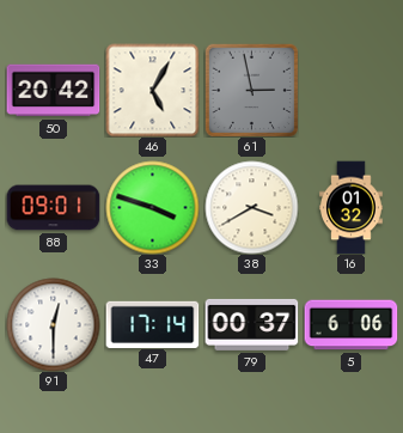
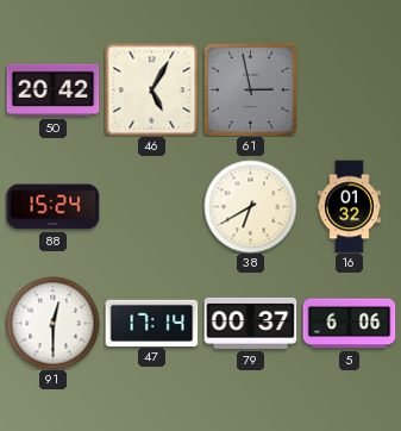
88: 09:01 -> 15:24
33: 3:48 -> none
38: 3:40 -> 6:40
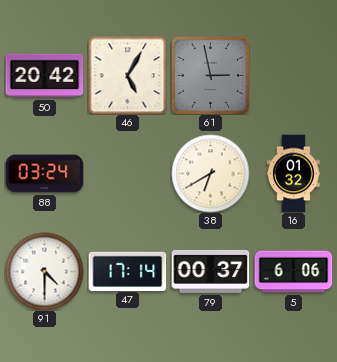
88: 15:24 -> 03:24
91: 12:30 -> 4:30
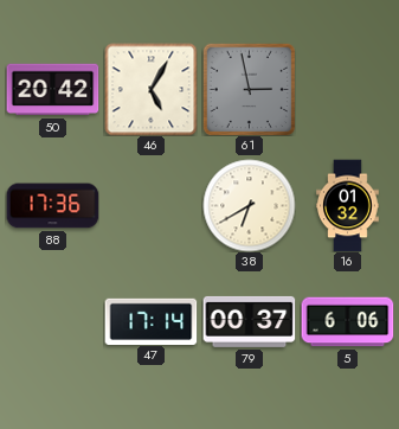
88: 03:24 -> 17:36
91: 4:30 -> none
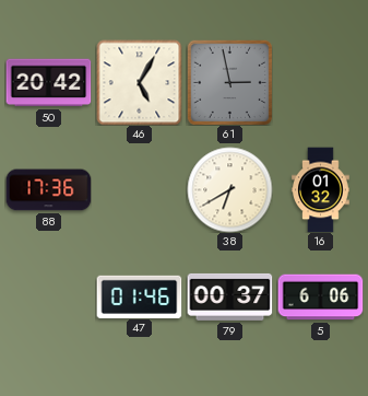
47: 17:14 -> 01:46
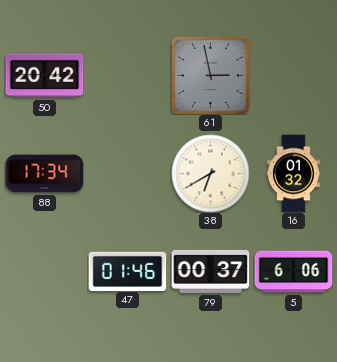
46: 5:05 -> none
88: 17:36 -> 17:34
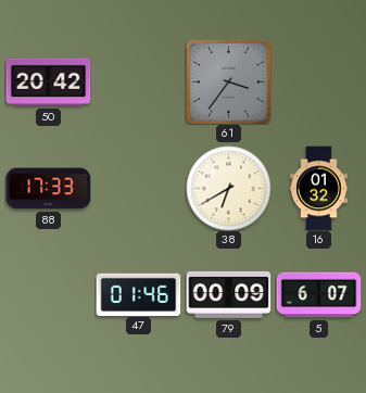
61: 2:58 -> 3:36
88: 17:34 -> 17:33
79: 00:37 -> 00:09
5: 6:06 -> 6:07
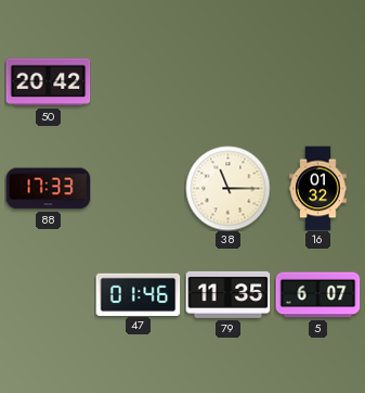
61: 3:36 -> none
38: 6:40 -> 11:15
79: 00:09 -> 11:35
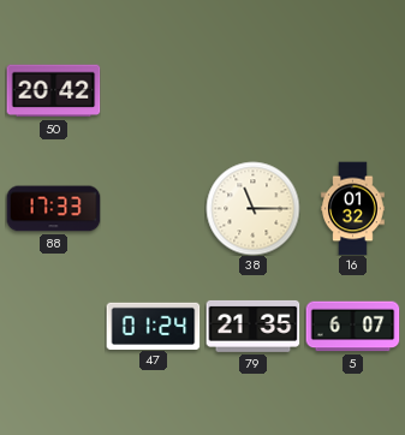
47: 01:46 -> 01:24
79: 11:35 -> 21:35
